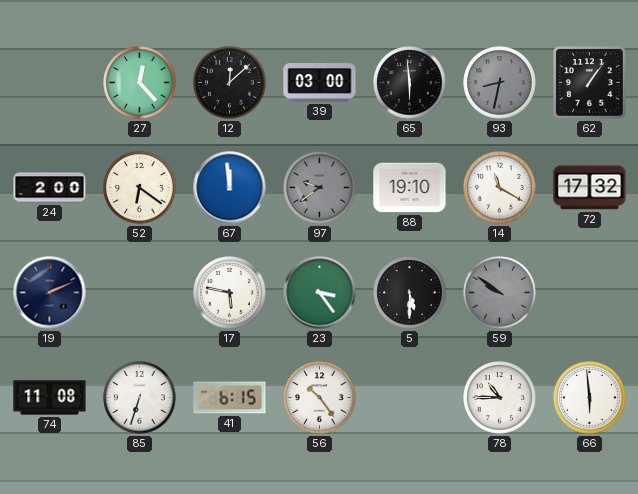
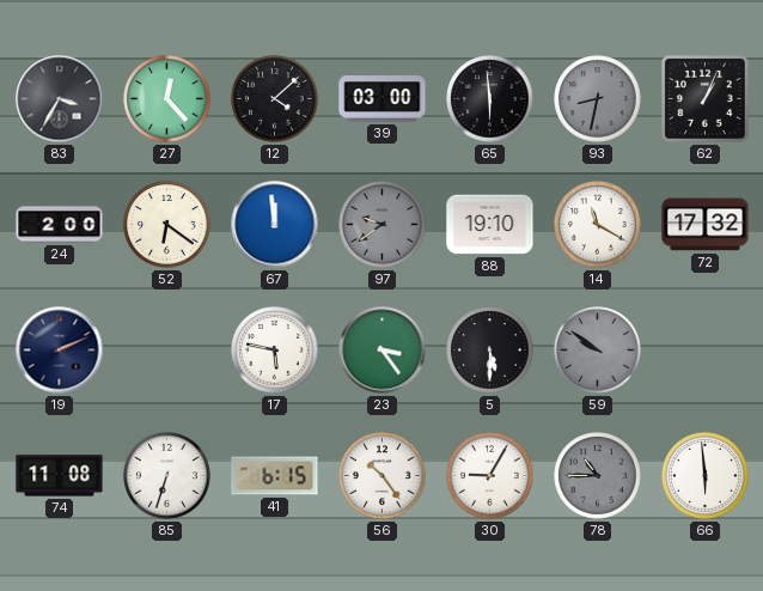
83: none -> 3:35
12: 12:08 -> 4:08
62: 1:06 -> 1:04
30: none -> 9:05
78 dial: white -> grey
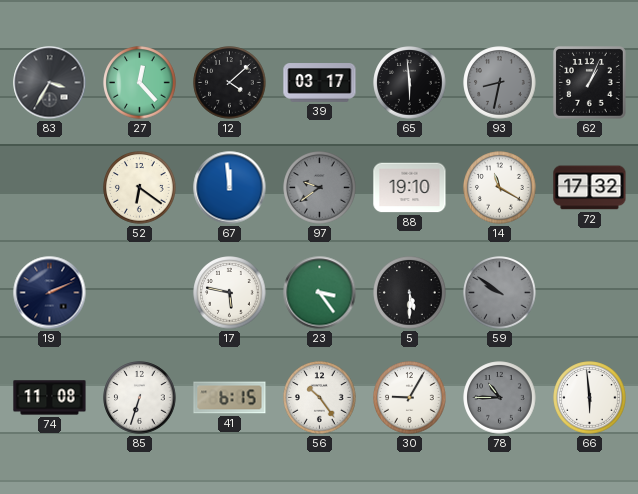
39: 03:00 -> 03:17
24: 2:00 -> none
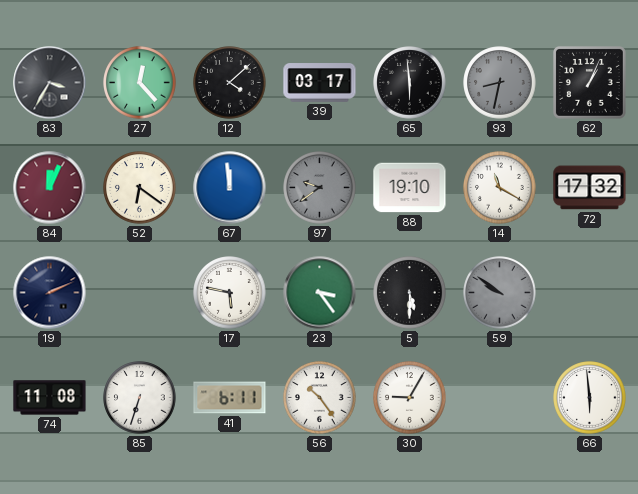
84: none -> 12:04
41: 6:15 -> 6:11
78: 10:45 -> none
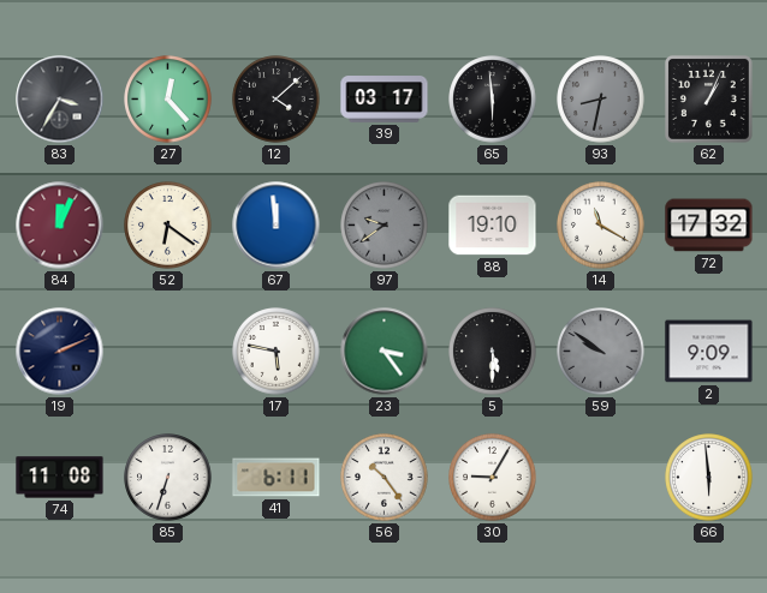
2: none -> 9:09
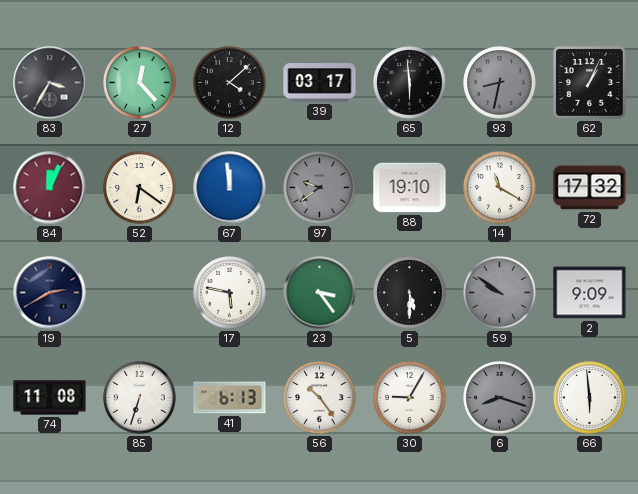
19: 2:11 -> 2:40
41: 6:11 -> 6:13
6: none -> 8:18
